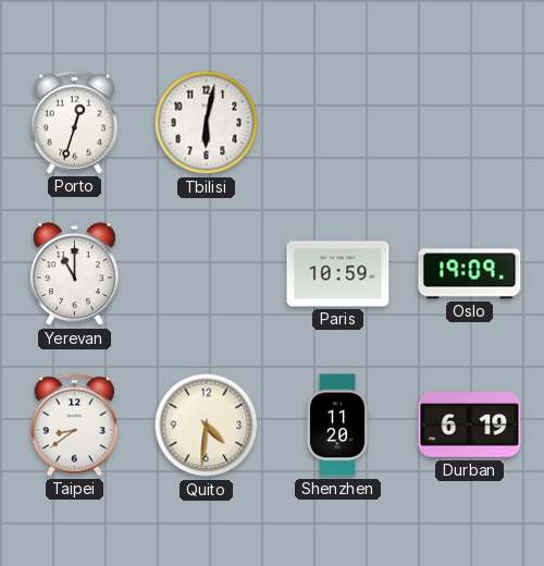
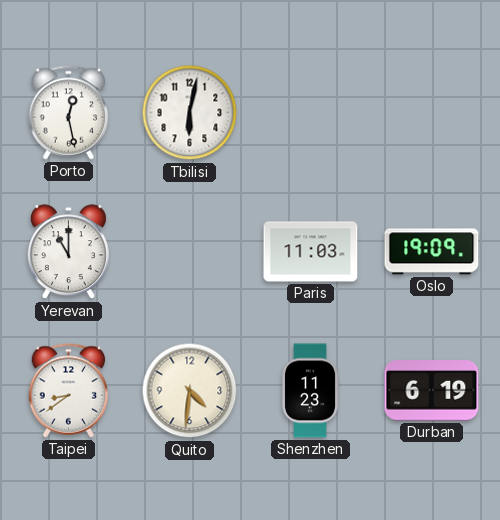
Porto: 12:33 -> 12:28
Paris: 10:59 -> 11:03
Shenzhen: 11:20 -> 11:23
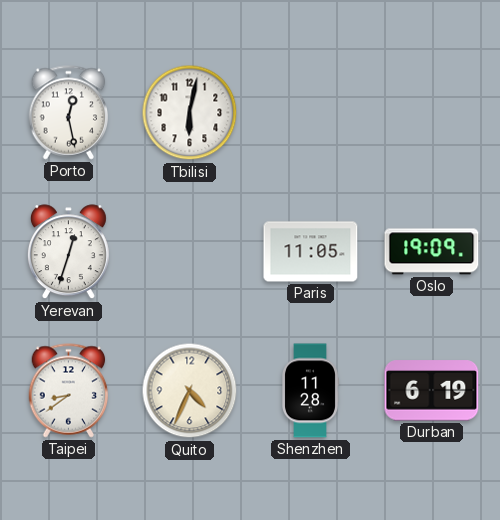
Yerevan: 11:00 -> 12:33
Paris: 11:03 -> 11:05
Quito: 4:31 -> 4:34
Shenzhen: 11:23 -> 11:28
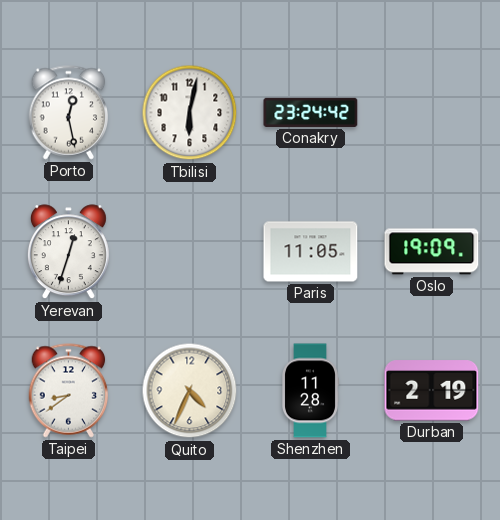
Conakry: none -> 23:24
Durban: 6:19 -> 2:19
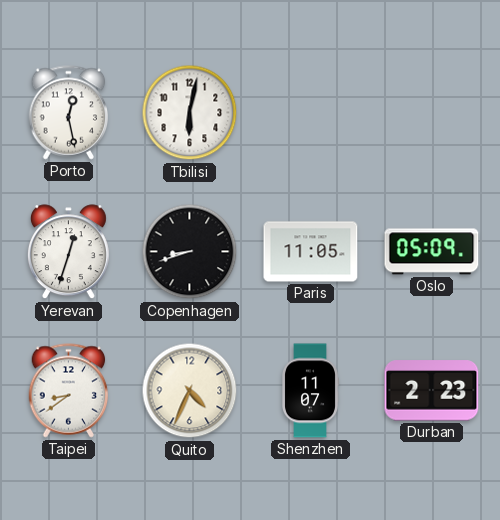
Conakry: 23:24 -> none
Copenhagen: none -> 8:42
Oslo: 19:09 -> 05:09
Shenzhen: 11:28 -> 11:07
Durban: 2:19 -> 2:23
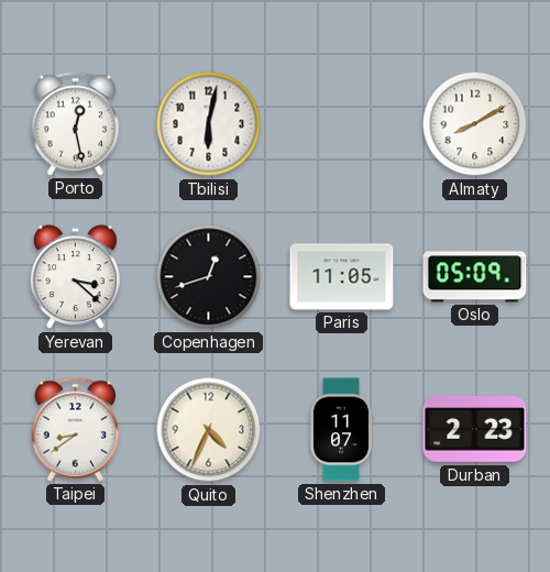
Almaty: none -> 8:10
Yerevan: 12:33 -> 3:22
Copenhagen: 8:42 -> 12:42
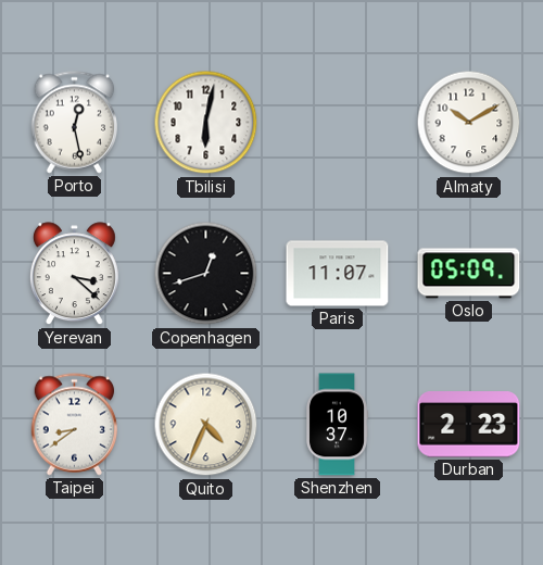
Almaty: 8:10 -> 10:10
Paris: 11:05 -> 11:07
Shenzhen: 11:07 -> 10:37
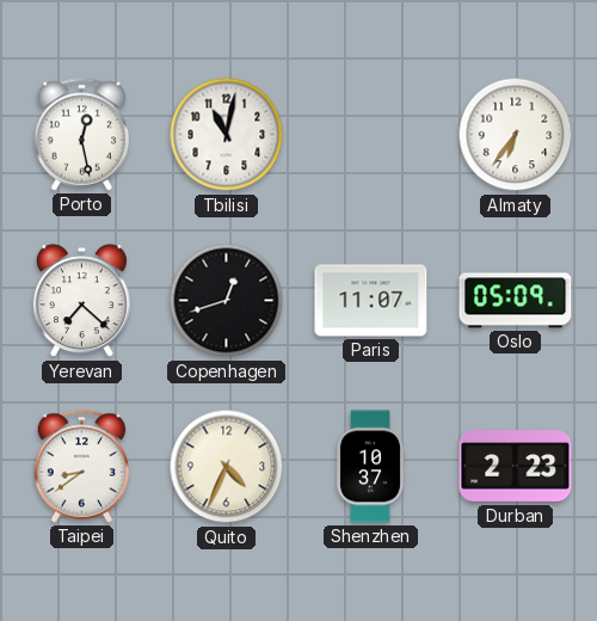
Tbilisi: 6:02 -> 11:02
Almaty: 10:10 -> 6:36
Yerevan: 3:22 -> 7:22
